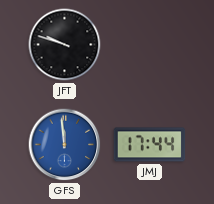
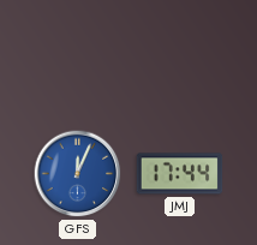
JFT: 9:48 -> none
GFS: 11:59 -> 12:04
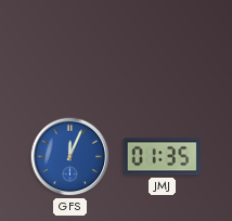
JMJ: 17:44 -> 01:35
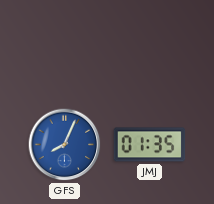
GFS: 12:04 -> 8:04
